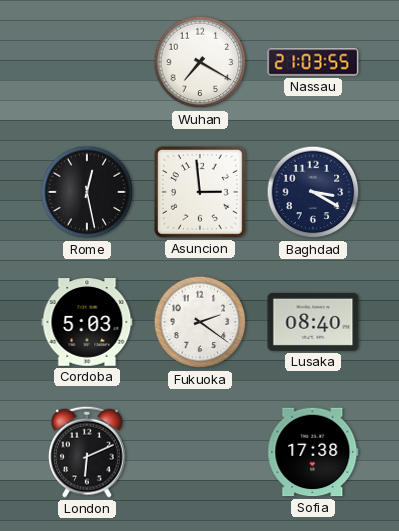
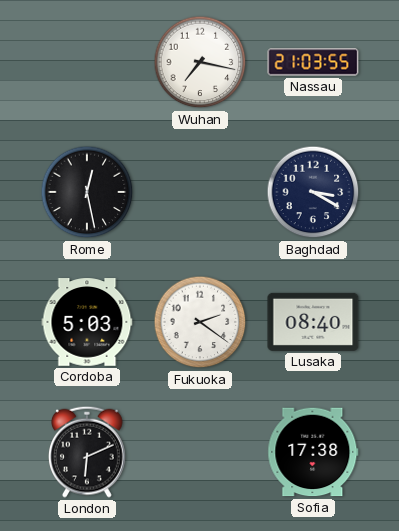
Wuhan: 7:20 -> 7:17
Asuncion: 2:59 -> none
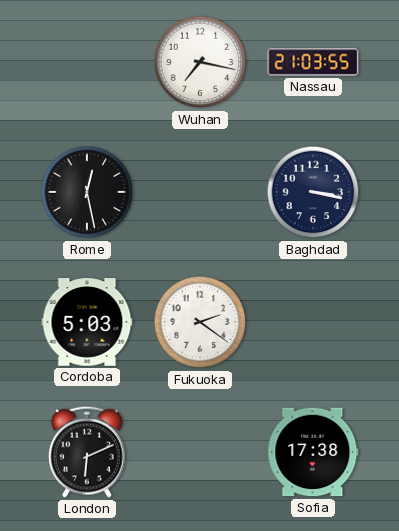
Baghdad: 3:20 -> 3:17
Lusaka: 08:40 -> none
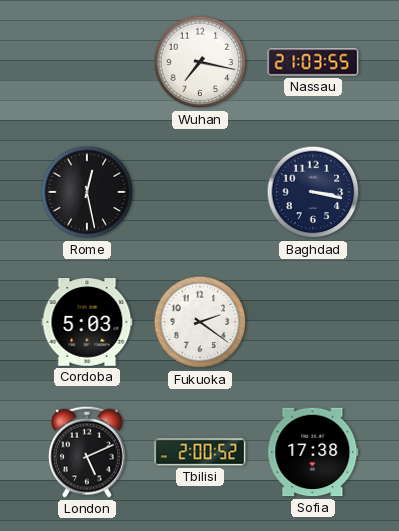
London: 6:11 -> 5:11
Tbilisi: none -> 2:00
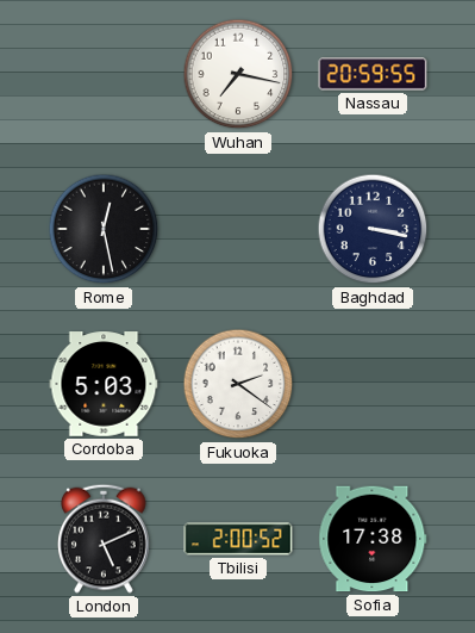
Nassau: 21:03 -> 20:59
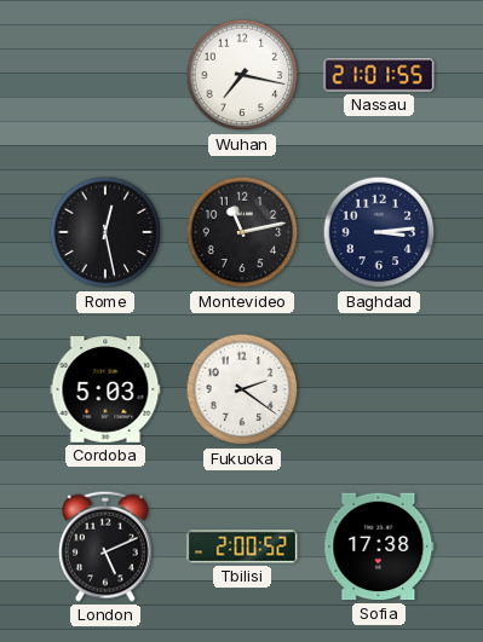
Nassau: 20:59 -> 21:01
Montevideo: none -> 11:13
Baghdad: 3:17 -> 3:14
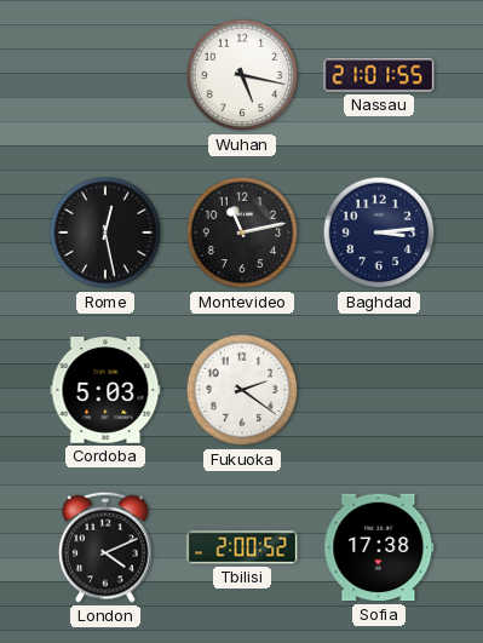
Wuhan: 7:17 -> 5:17
London: 5:11 -> 4:11
